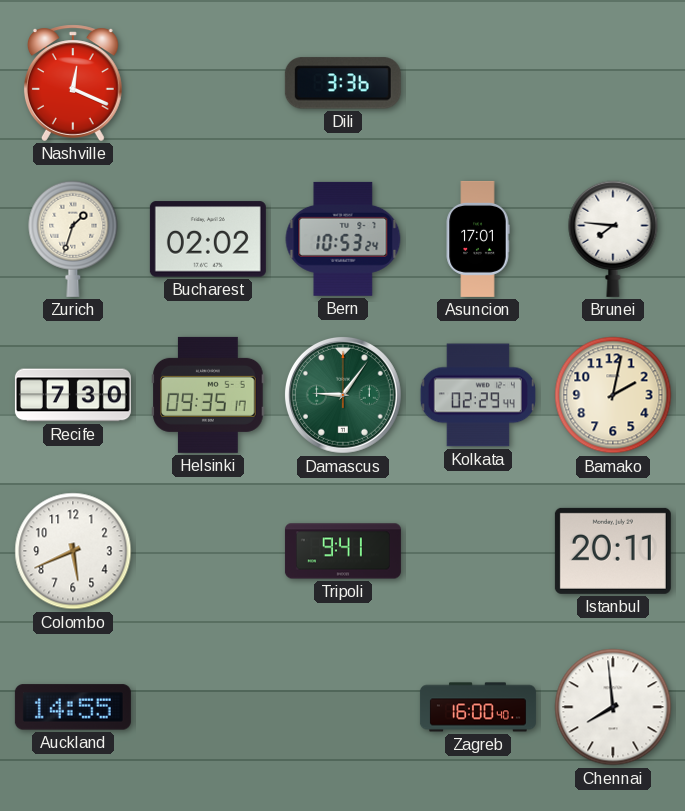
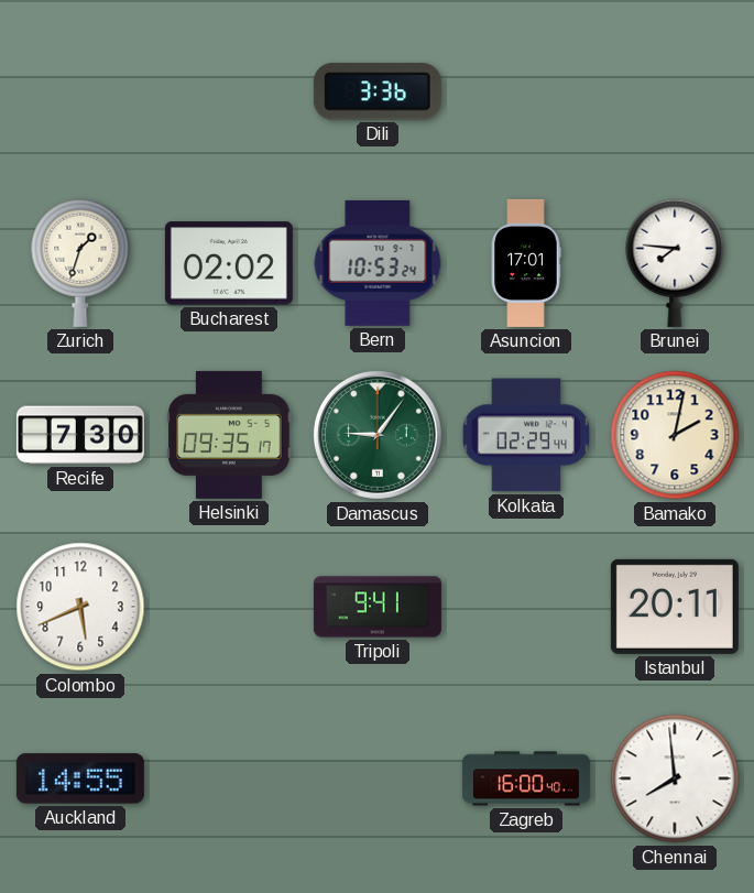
Nashville: 12:19 -> none
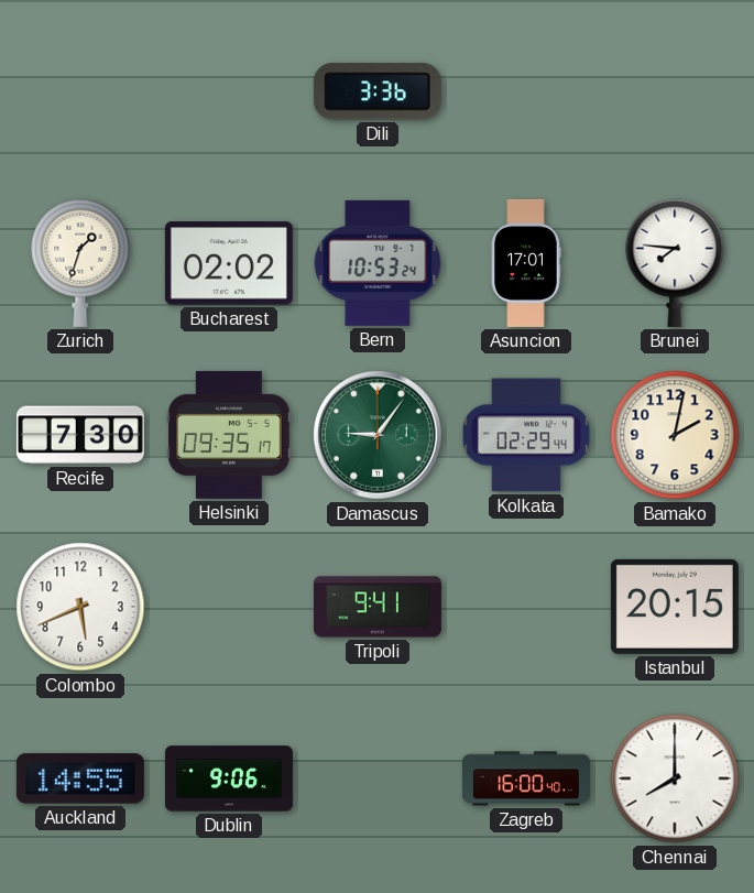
Istanbul: 20:11 -> 20:15
Dublin: none -> 9:06
Chennai: 7:59 -> 8:00
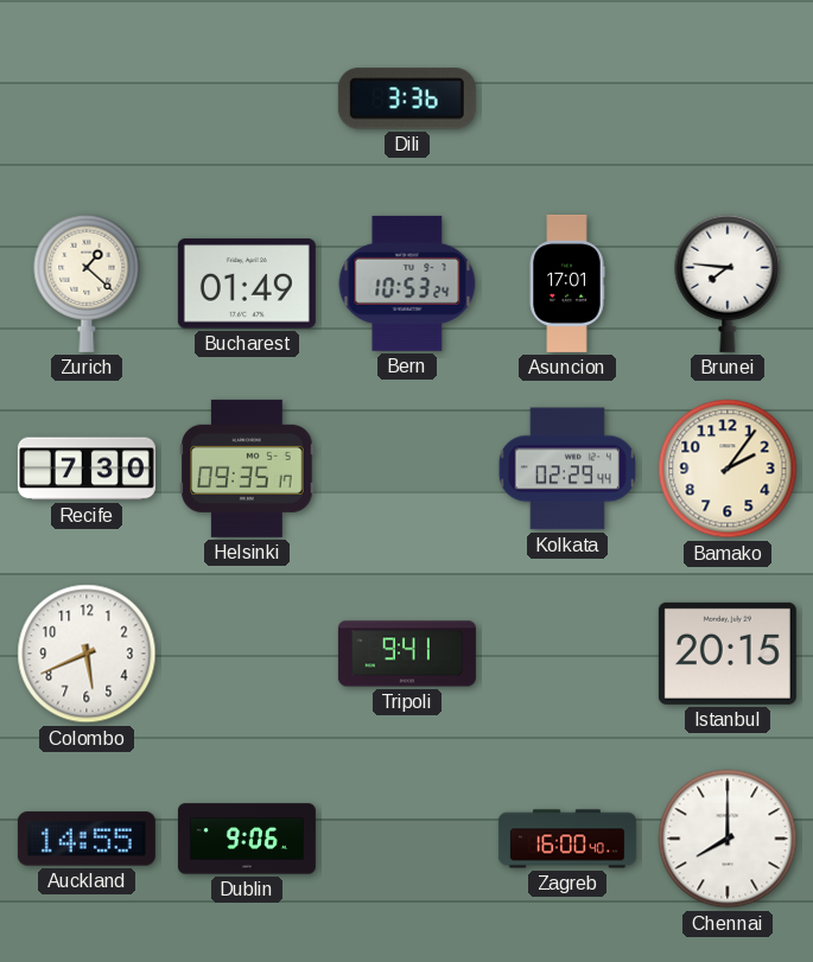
Zurich: 1:33 -> 1:22
Bucharest: 02:02 -> 01:49
Damascus: 9:06 -> none
Bamako: 2:02 -> 2:06
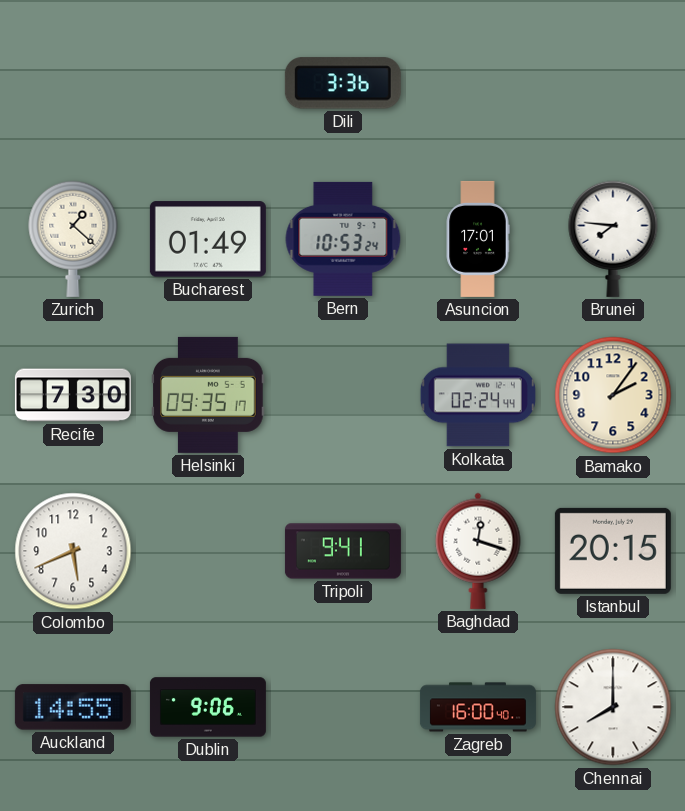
Kolkata: 02:29 -> 02:24
Baghdad: none -> 12:18
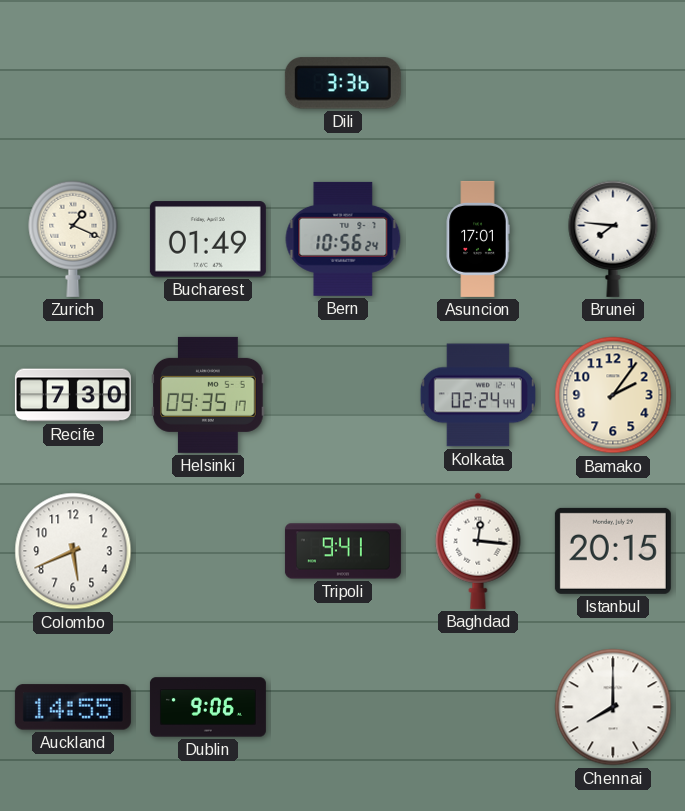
Zurich: 1:22 -> 1:19
Bern: 10:53 -> 10:56
Baghdad: 12:18 -> 12:16
Zagreb: 16:00 -> none
